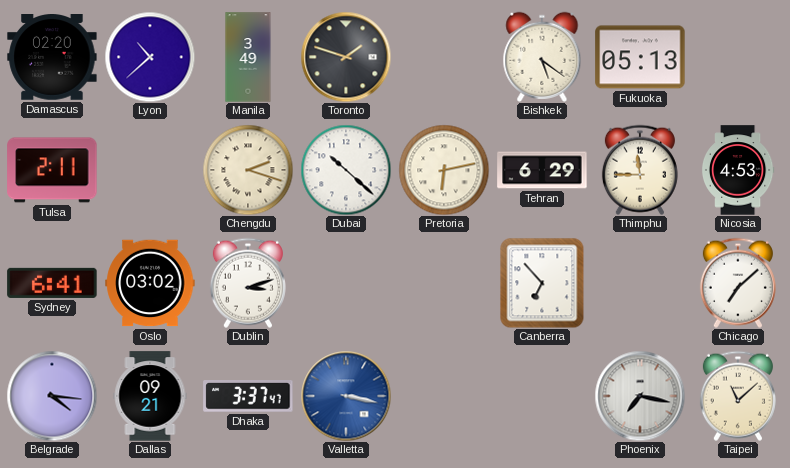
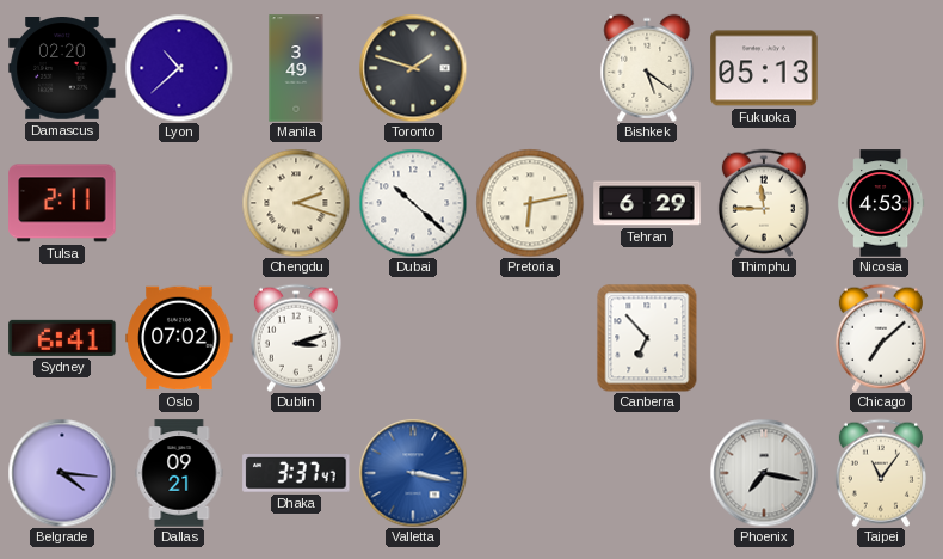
Oslo: 03:02 -> 07:02
Taipei: 11:08 -> 11:06
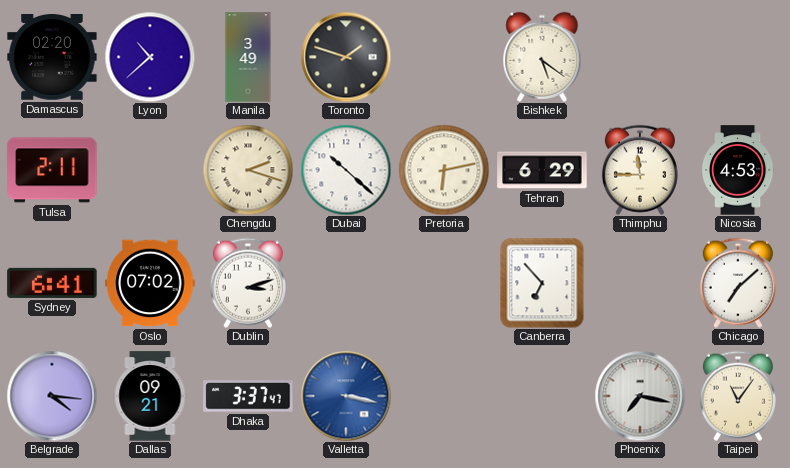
Fukuoka: 05:13 -> none
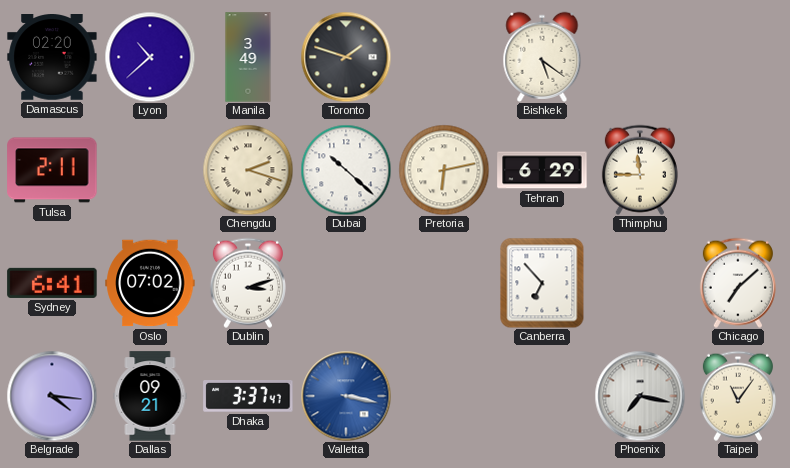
Nicosia: 4:53 -> none
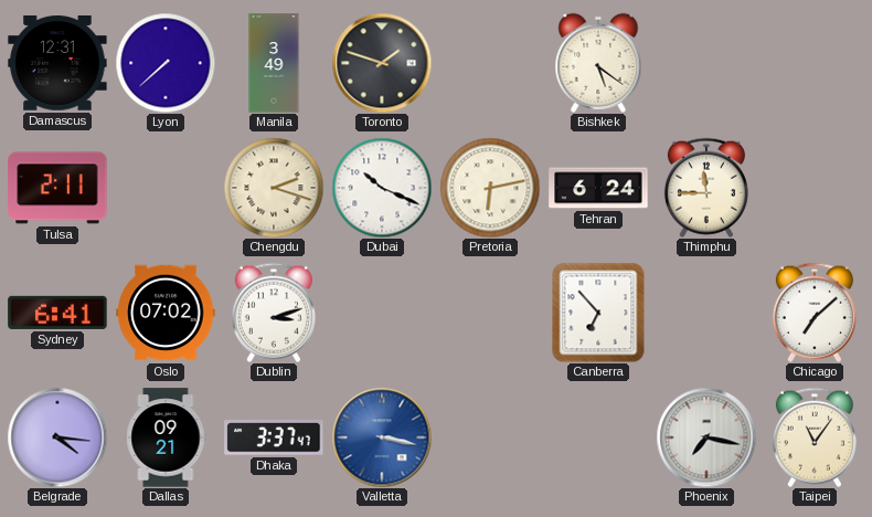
Damascus: 02:20 -> 12:31
Lyon: 10:38 -> 7:38
Dubai: 10:22 -> 10:19
Tehran: 6:29 -> 6:24
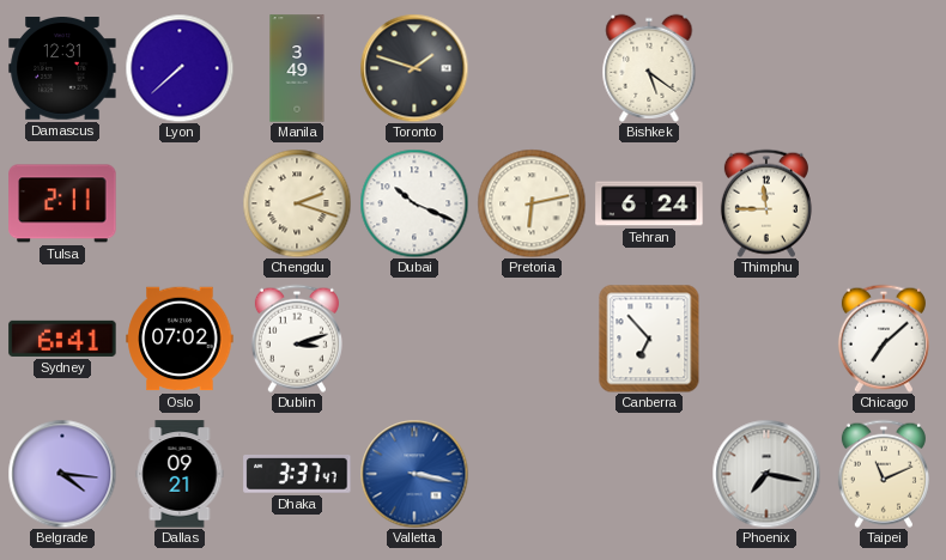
Taipei: 11:06 -> 11:11
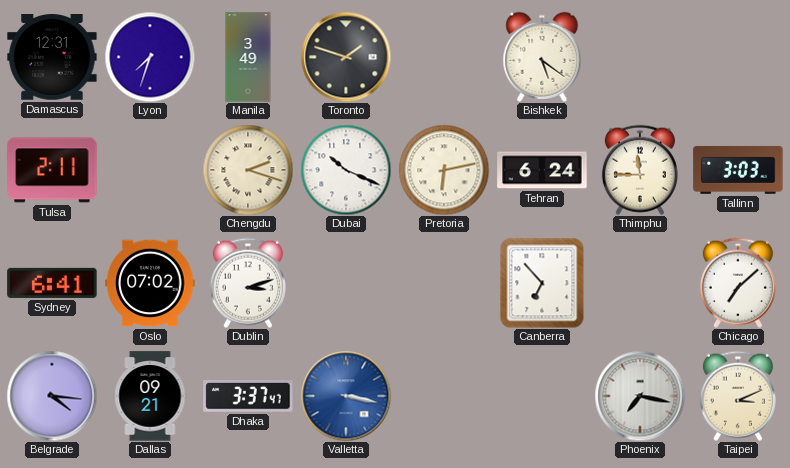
Lyon: 7:38 -> 7:33
Tallinn: none -> 3:03
Taipei: 11:11 -> 3:11
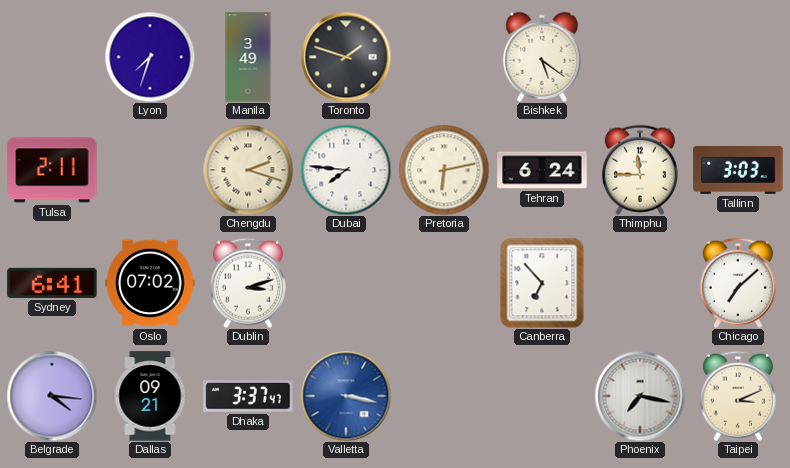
Damascus: 12:31 -> none
Dubai: 10:19 -> 7:46
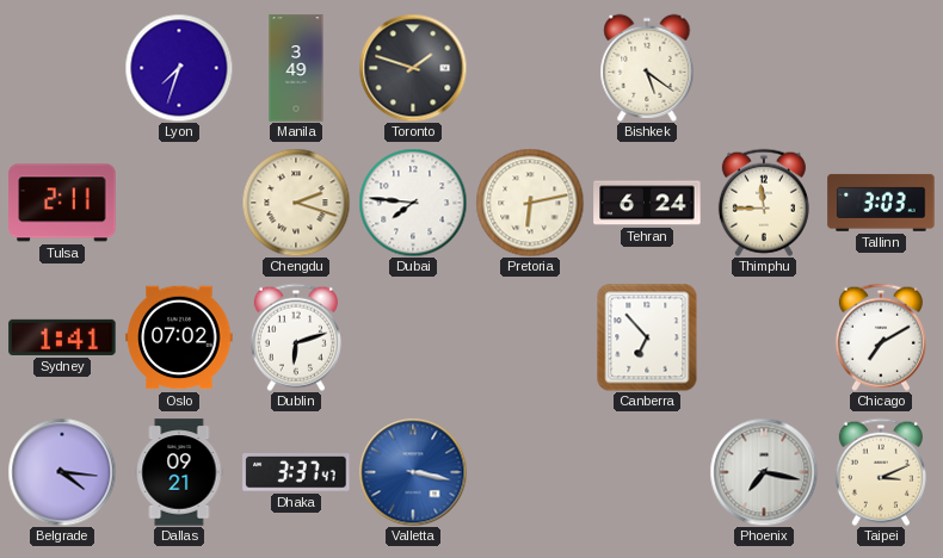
Sydney: 6:41 -> 1:41
Dublin: 3:12 -> 6:12
Chicago: 7:08 -> 7:10
